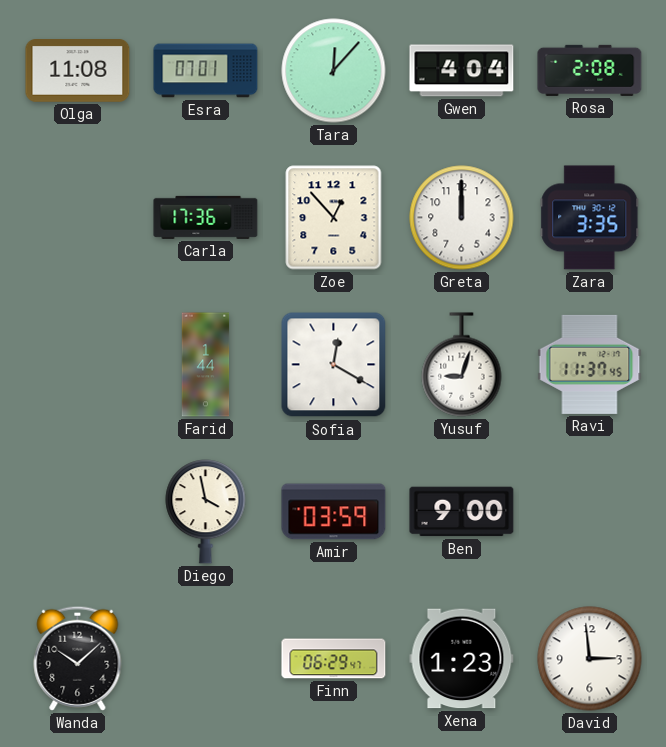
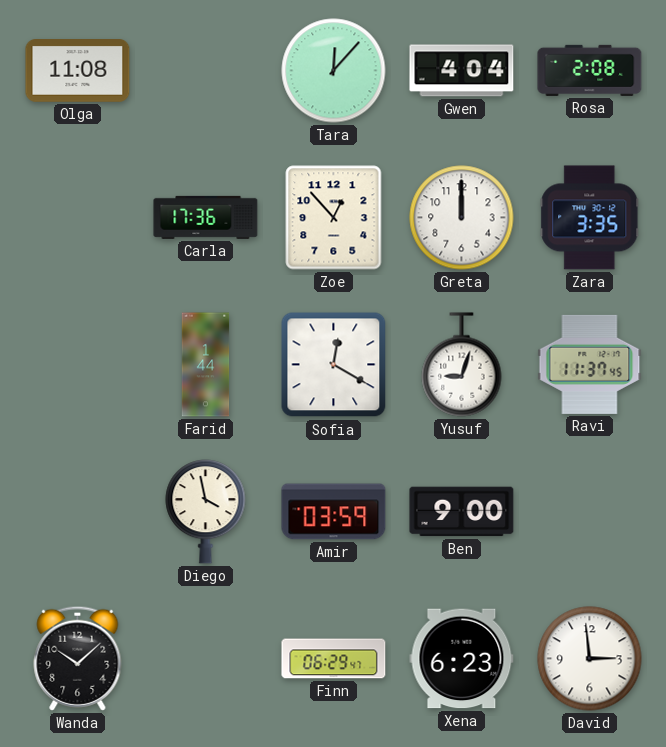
Esra: 07:01 -> none
Xena: 1:23 -> 6:23
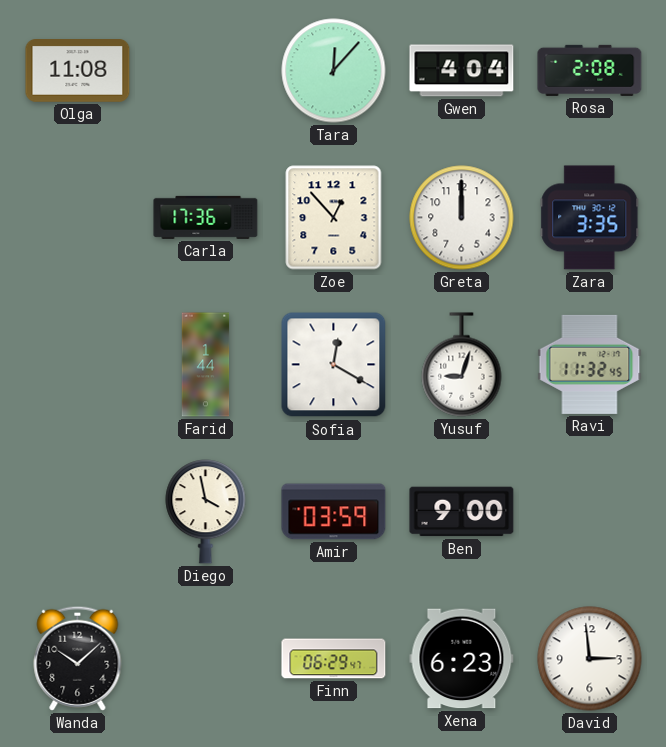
Ravi: 11:37 -> 11:32
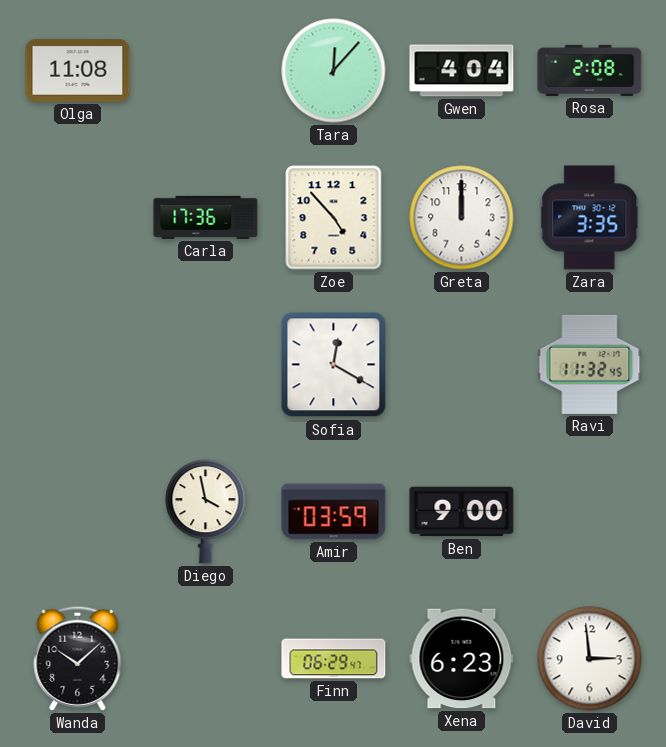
Zoe: 12:53 -> 4:53
Farid: 1:44 -> none
Yusuf: 9:03 -> none
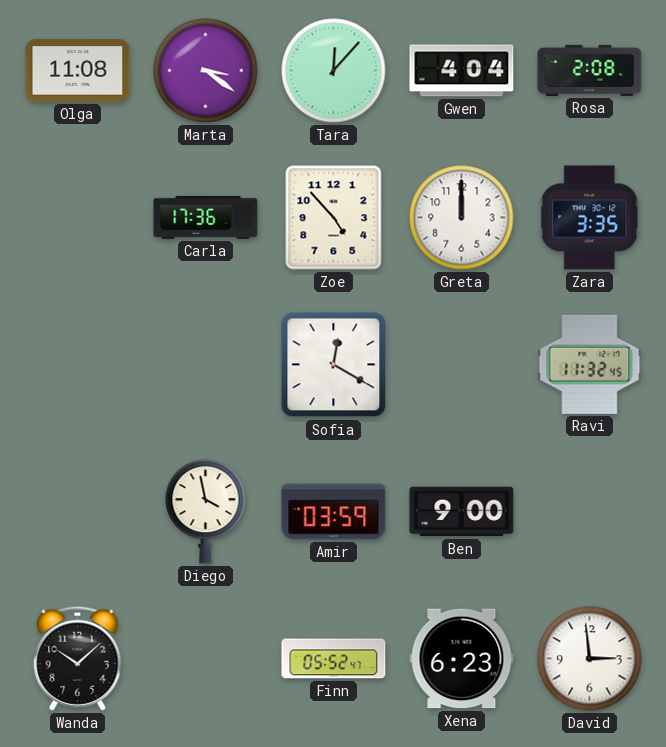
Marta: none -> 3:21
Finn: 06:29 -> 05:52
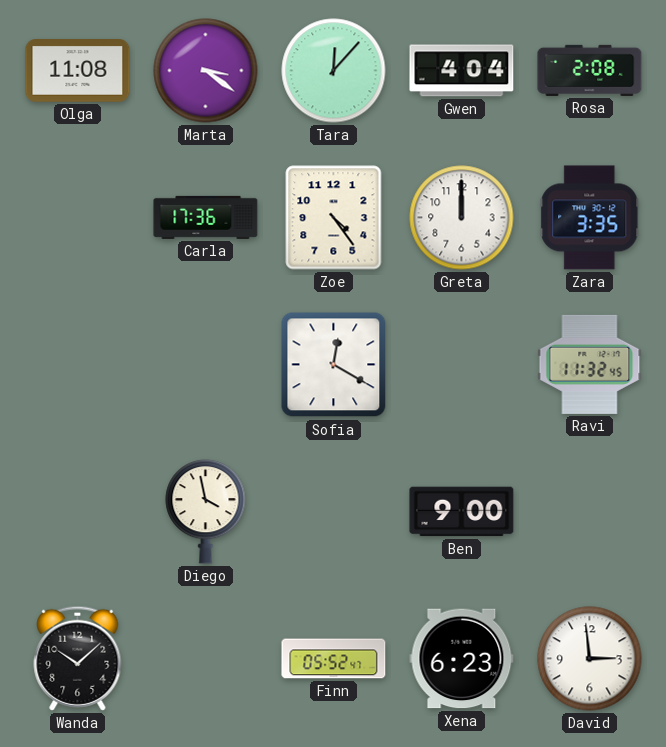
Zoe: 4:53 -> 4:24
Amir: 03:59 -> none
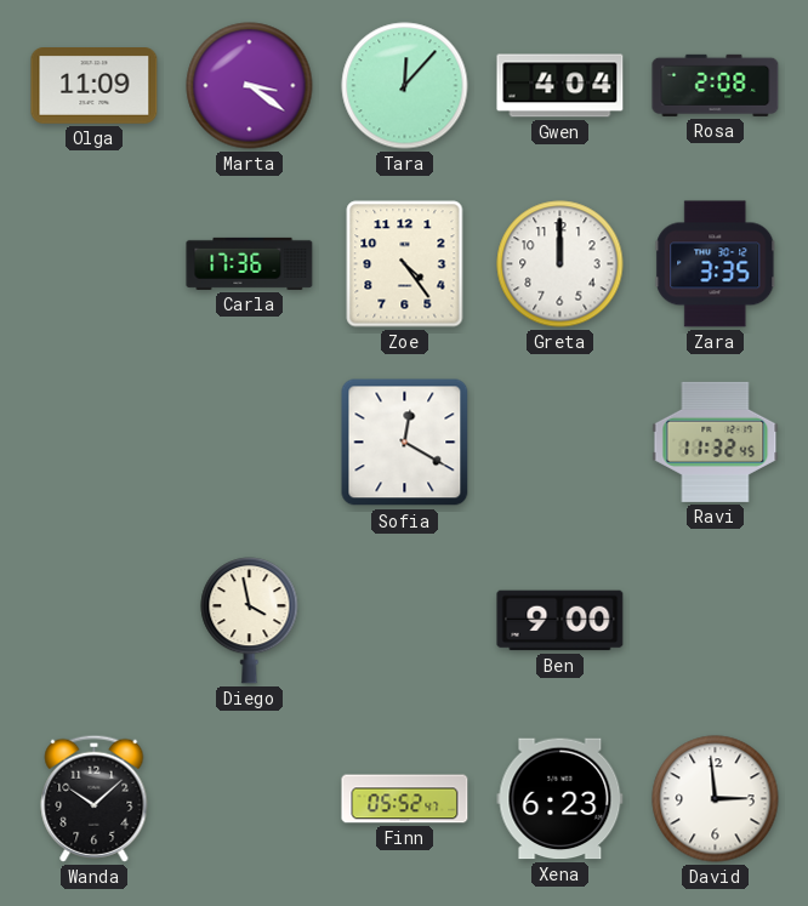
Olga: 11:08 -> 11:09
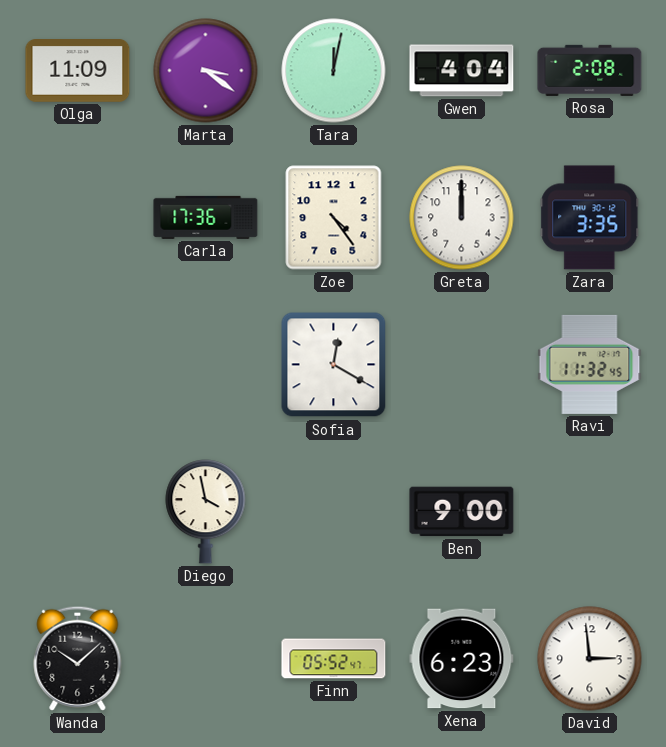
Tara: 12:07 -> 12:02
